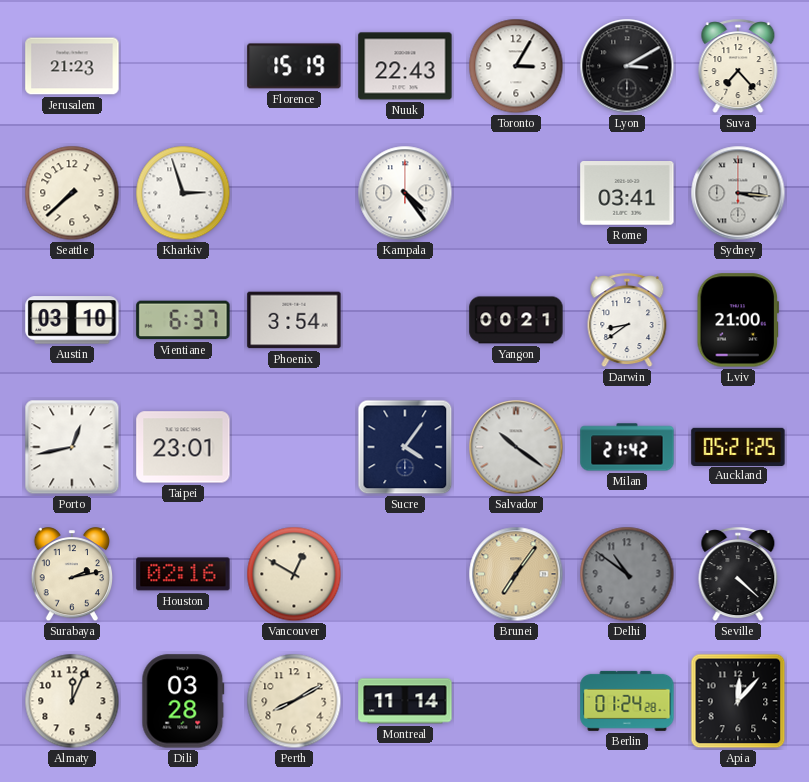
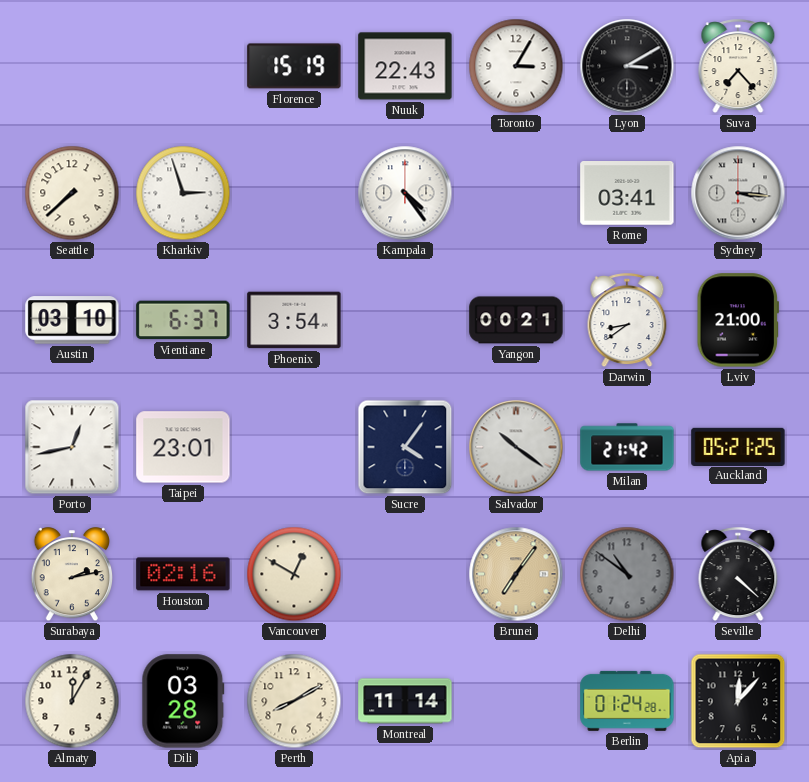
Jerusalem: 21:23 -> none
Almaty: 12:04 -> 12:05
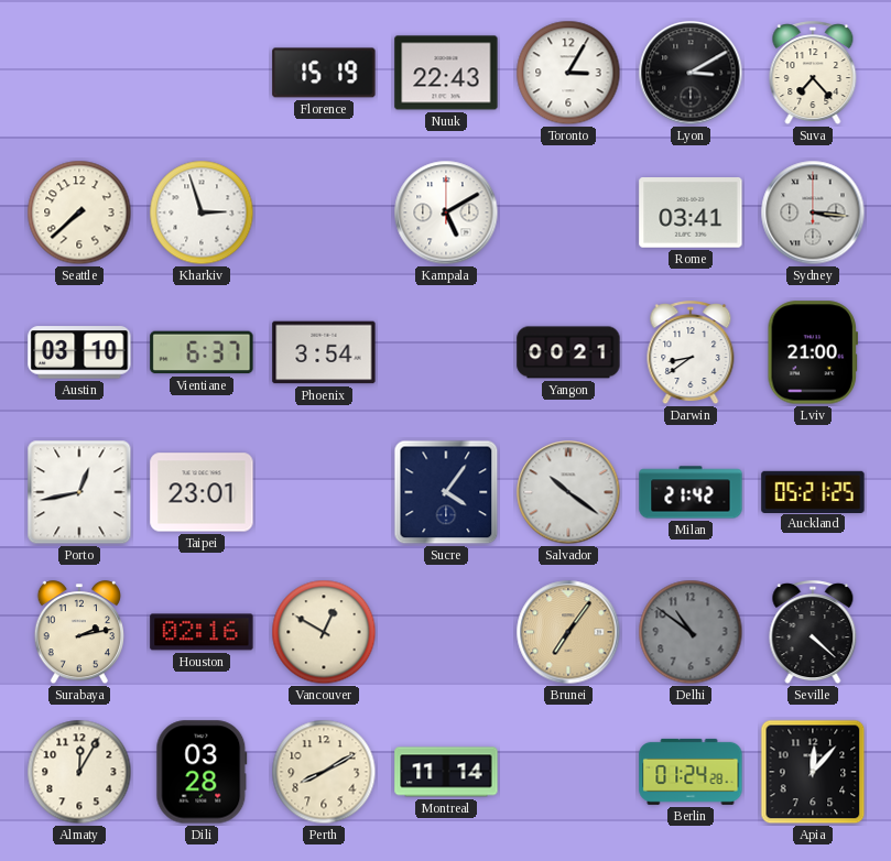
Kampala: 4:24 -> 5:10
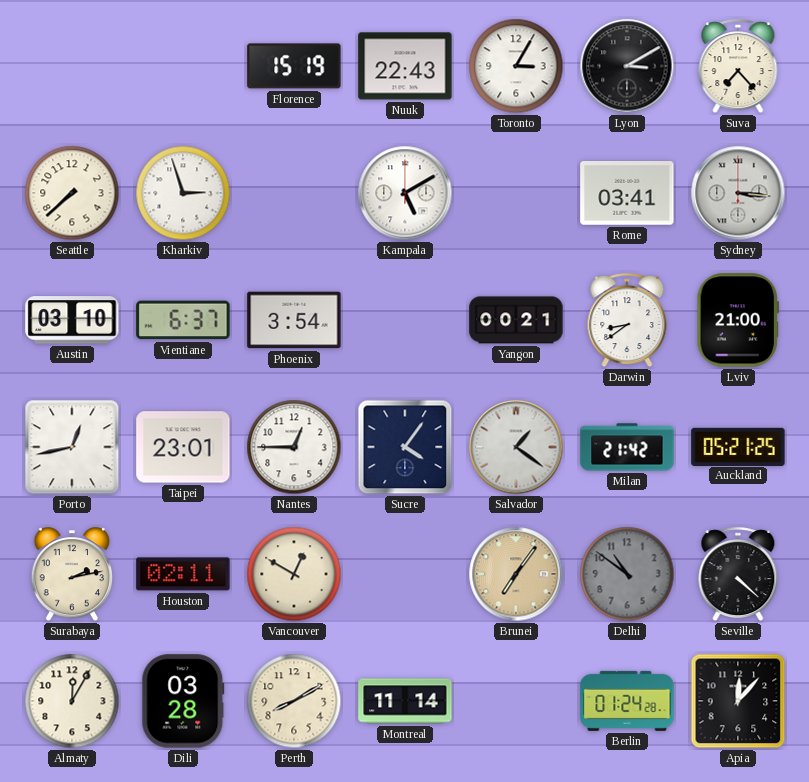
Nantes: none -> 12:45
Salvador: 10:21 -> 1:21
Houston: 02:16 -> 02:11
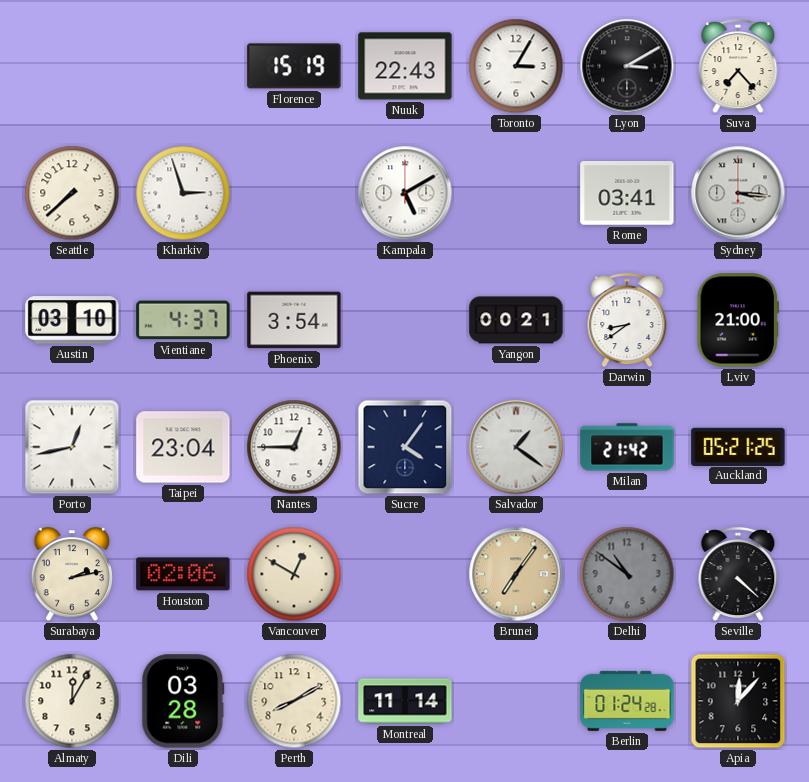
Vientiane: 6:37 -> 4:37
Taipei: 23:01 -> 23:04
Houston: 02:11 -> 02:06
